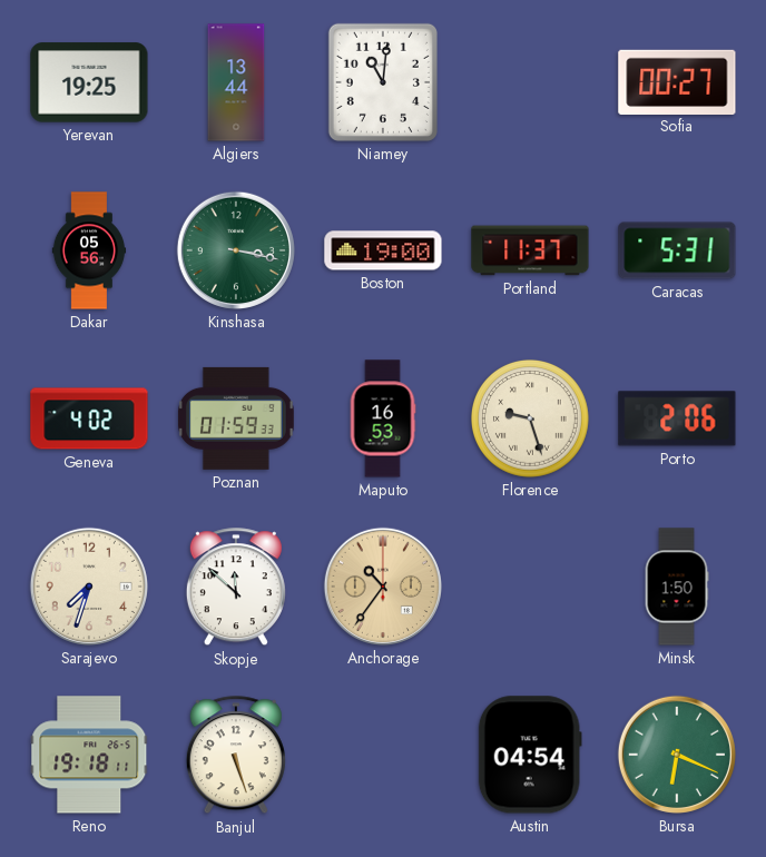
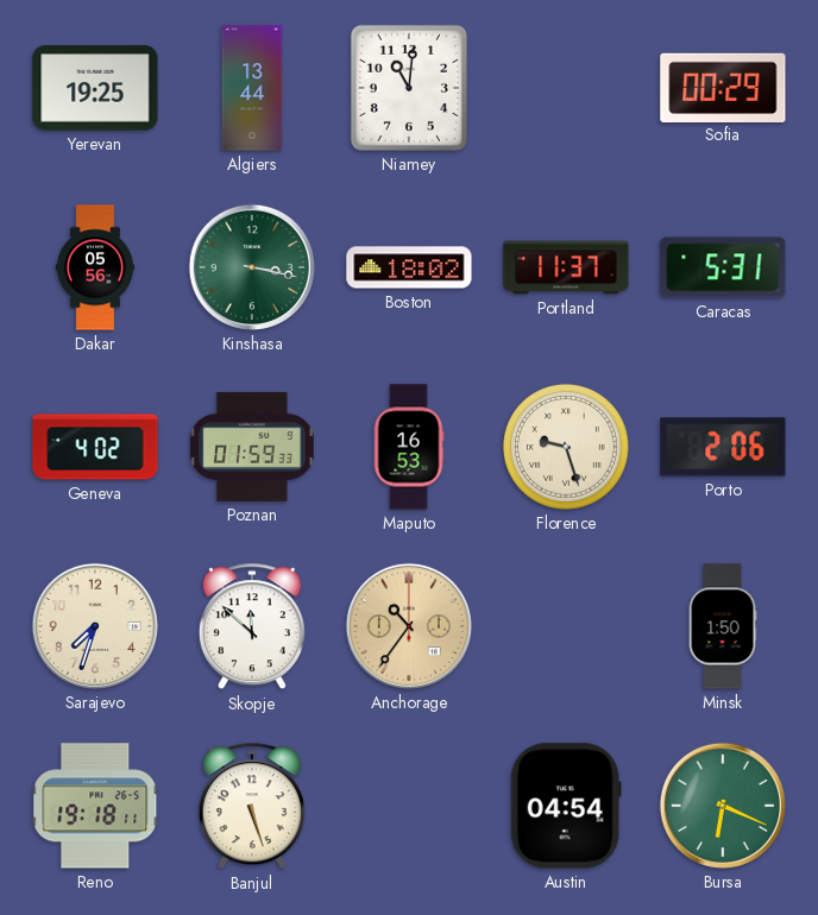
Sofia: 00:27 -> 00:29
Boston: 19:00 -> 18:02
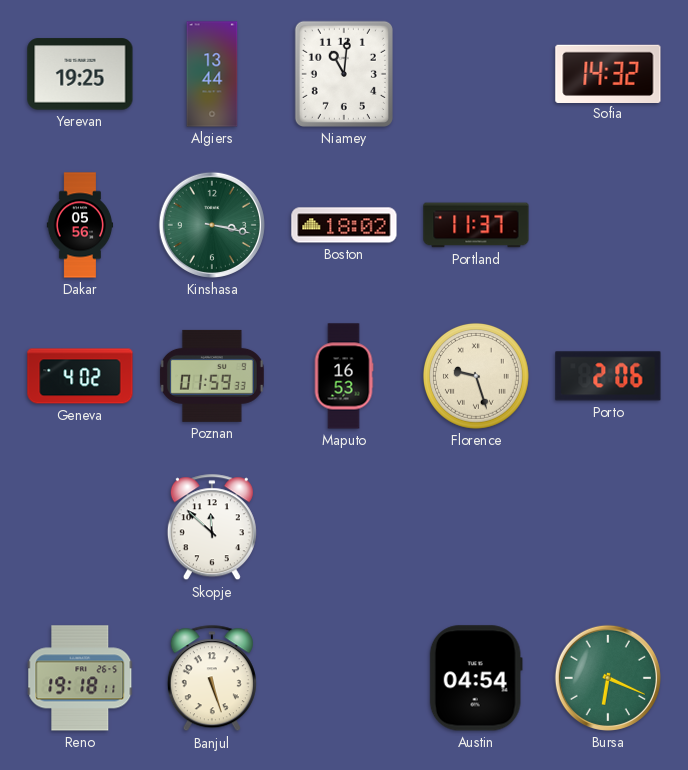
Sofia: 00:29 -> 14:32
Caracas: 5:31 -> none
Sarajevo: 7:33 -> none
Anchorage: 10:36 -> none
Minsk: 1:50 -> none
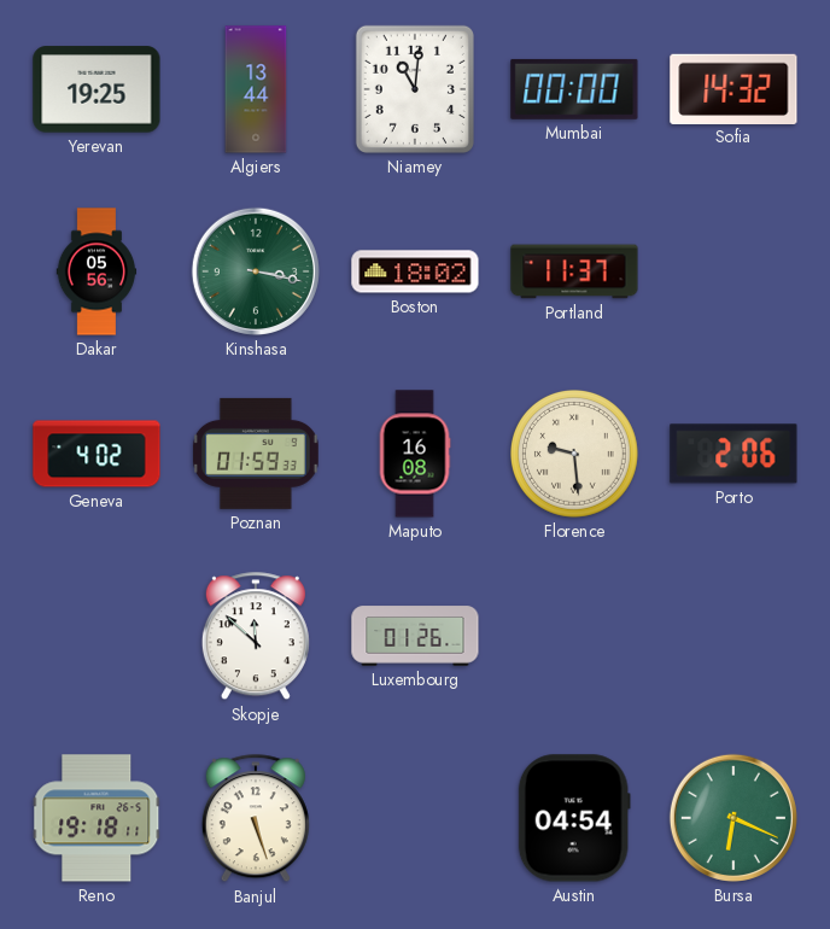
Mumbai: none -> 00:00
Maputo: 16:53 -> 16:08
Florence: 9:27 -> 9:29
Luxembourg: none -> 01:26
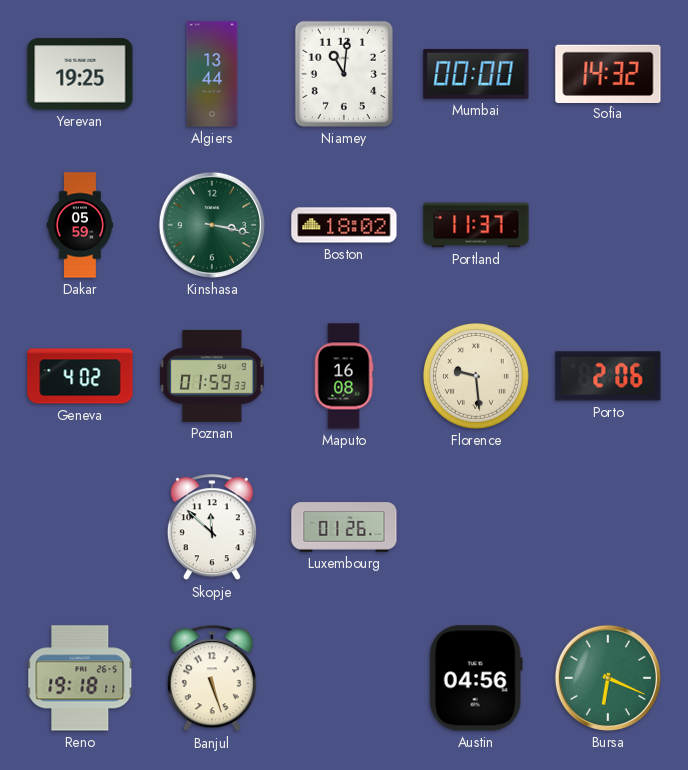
Dakar: 05:56 -> 05:59
Austin: 04:54 -> 04:56
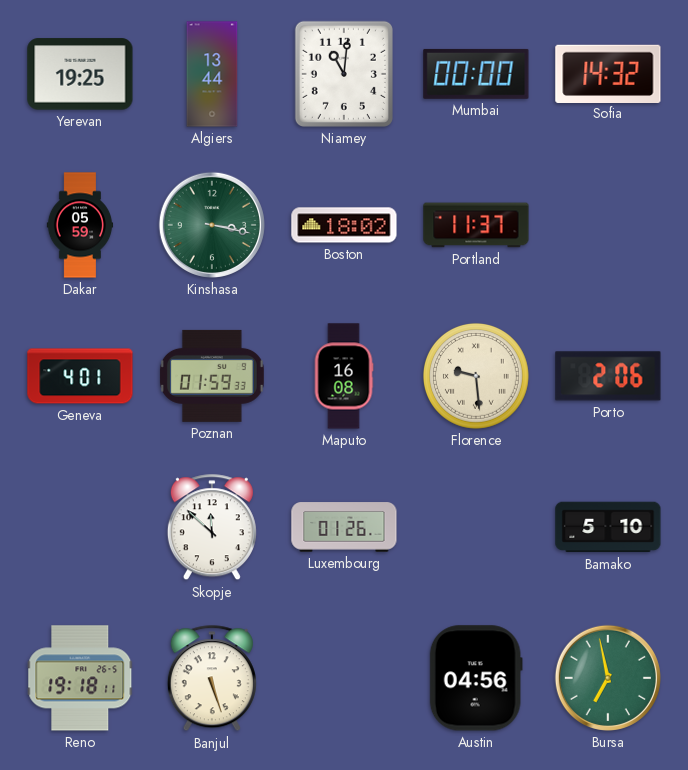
Geneva: 4:02 -> 4:01
Bamako: none -> 5:10
Bursa: 6:19 -> 6:58
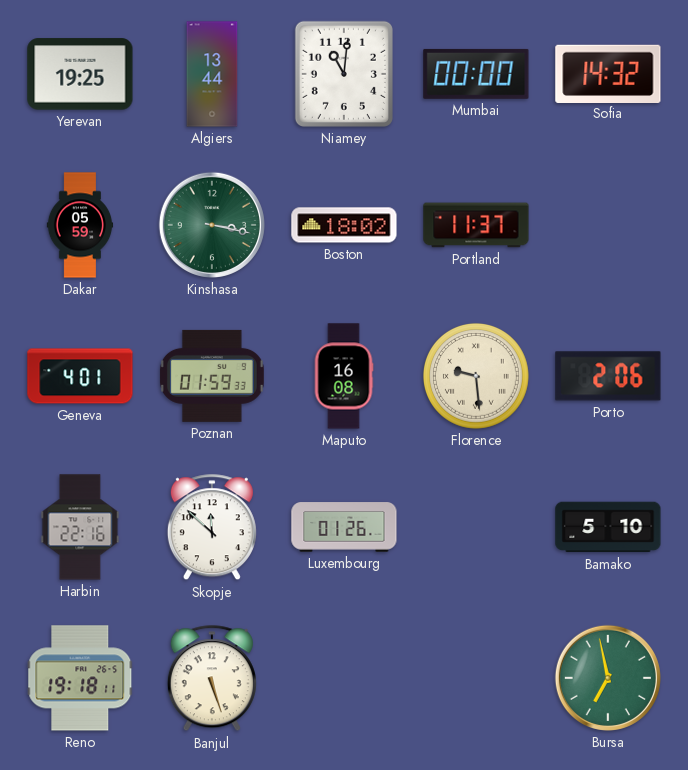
Harbin: none -> 22:16
Austin: 04:56 -> none
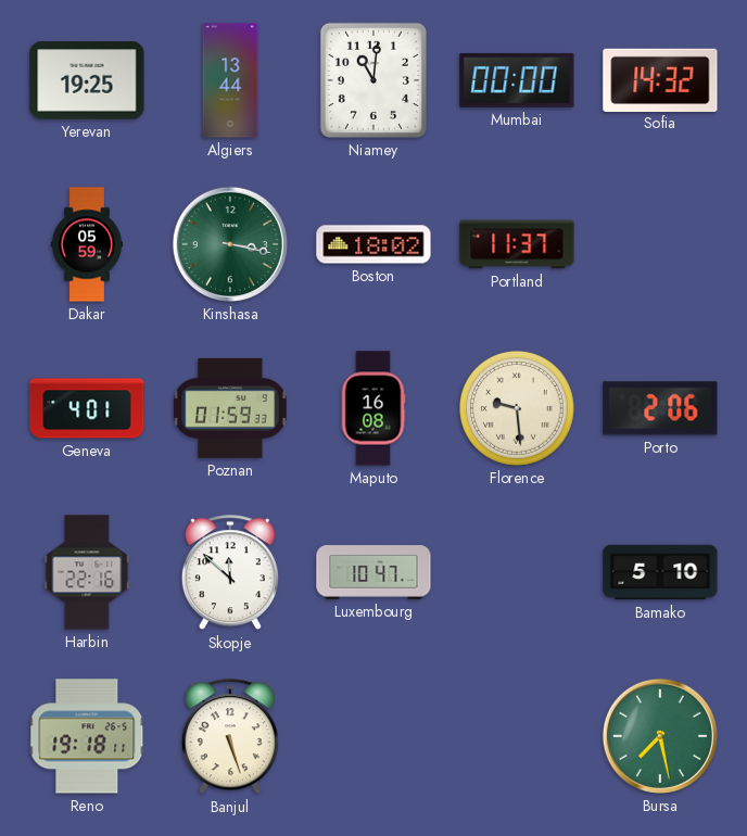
Luxembourg: 01:26 -> 10:47
Bursa: 6:58 -> 7:28
